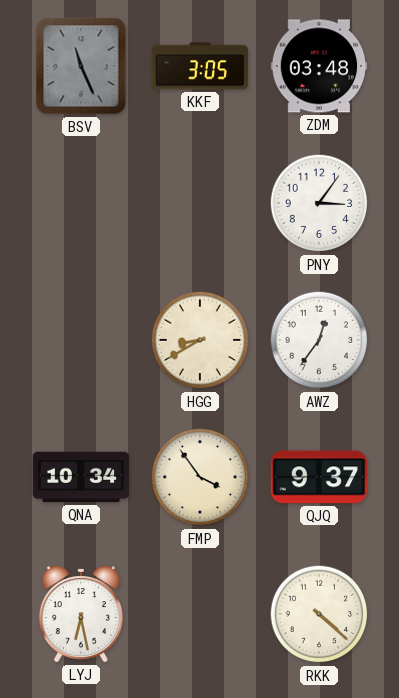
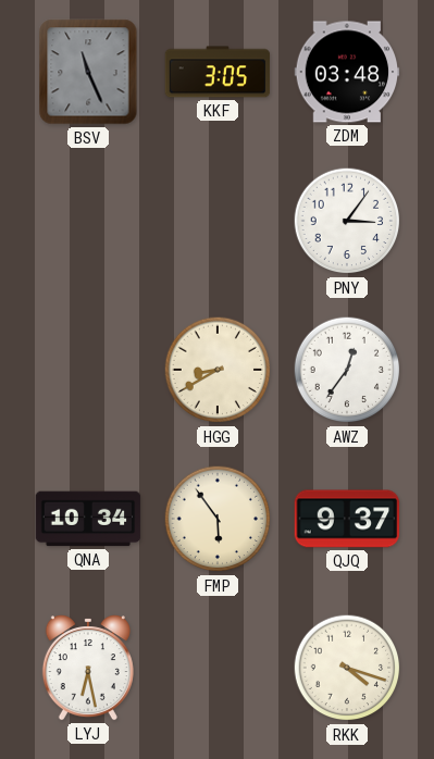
FMP: 3:54 -> 5:54
RKK: 4:22 -> 4:18
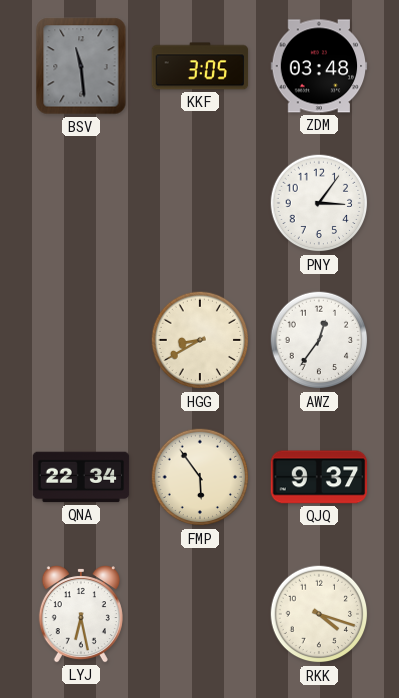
BSV: 11:26 -> 11:29
QNA: 10:34 -> 22:34
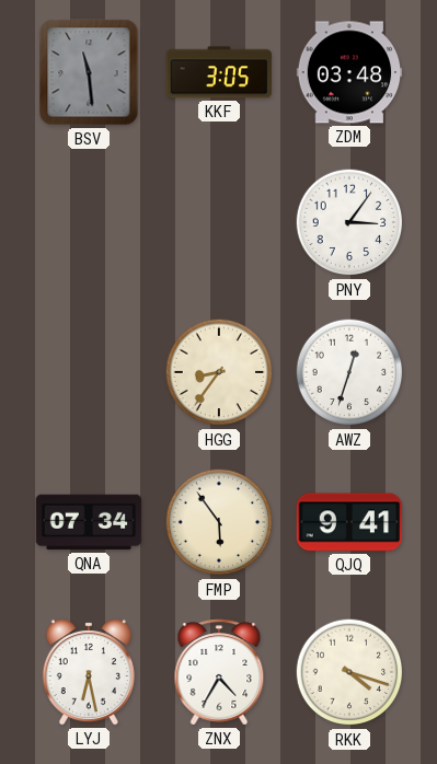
HGG: 8:40 -> 8:36
AWZ: 12:36 -> 12:33
QNA: 22:34 -> 07:34
QJQ: 9:37 -> 9:41
ZNX: none -> 4:35
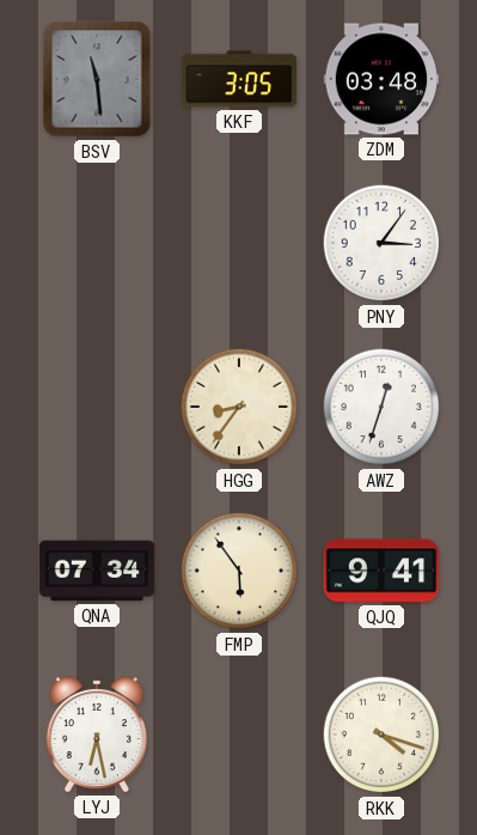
ZNX: 4:35 -> none
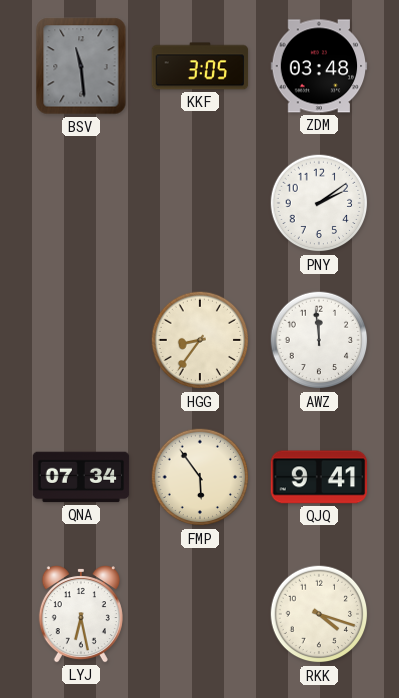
PNY: 3:06 -> 2:09
AWZ: 12:33 -> 11:59
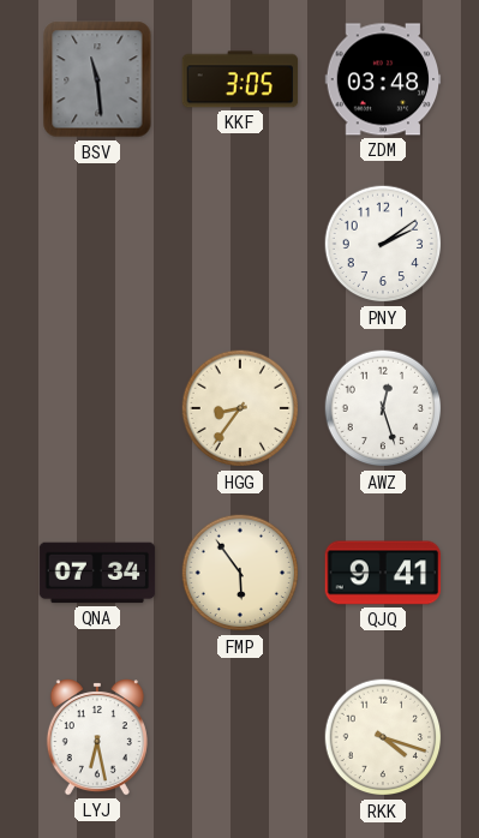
AWZ: 11:59 -> 12:27
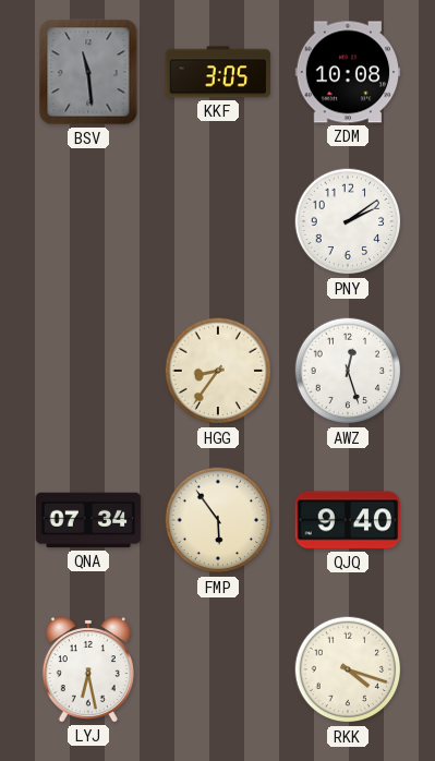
ZDM: 03:48 -> 10:08
QJQ: 9:41 -> 9:40
